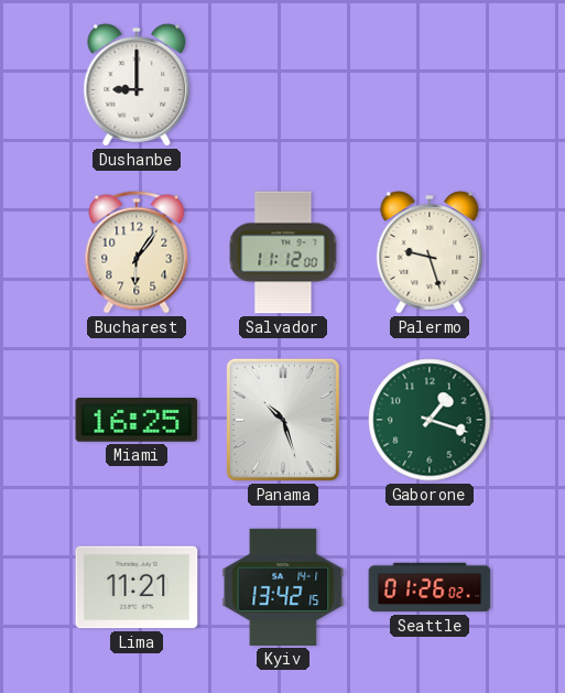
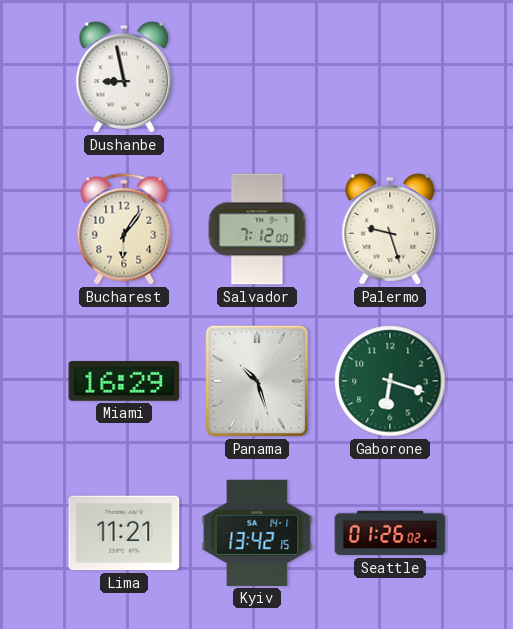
Dushanbe: 9:00 -> 8:58
Salvador: 11:12 -> 7:12
Miami: 16:25 -> 16:29
Gaborone: 1:18 -> 6:18
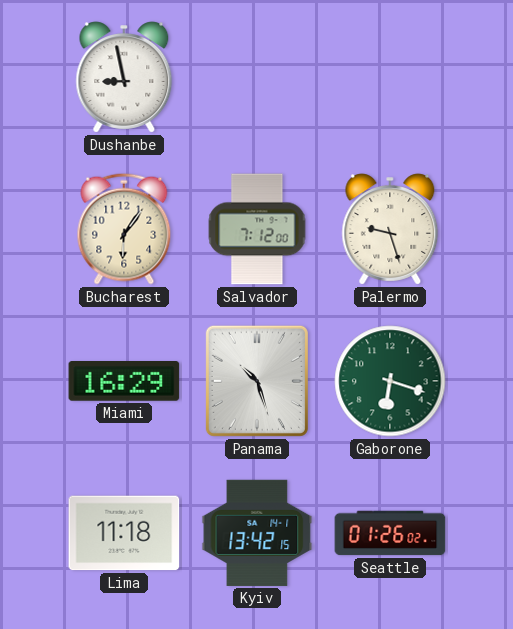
Lima: 11:21 -> 11:18
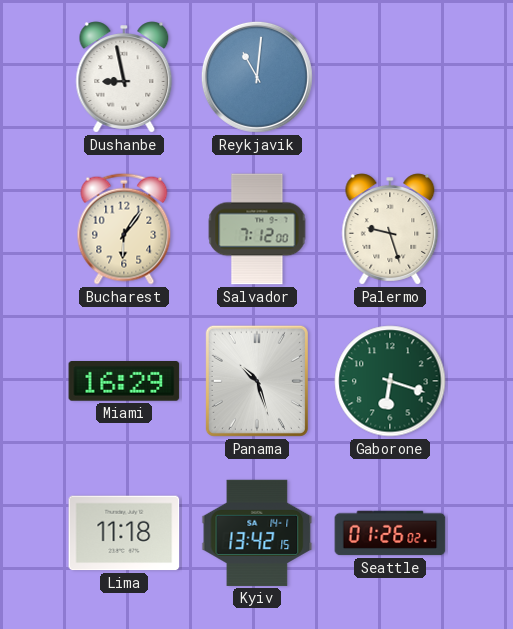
Reykjavik: none -> 11:01
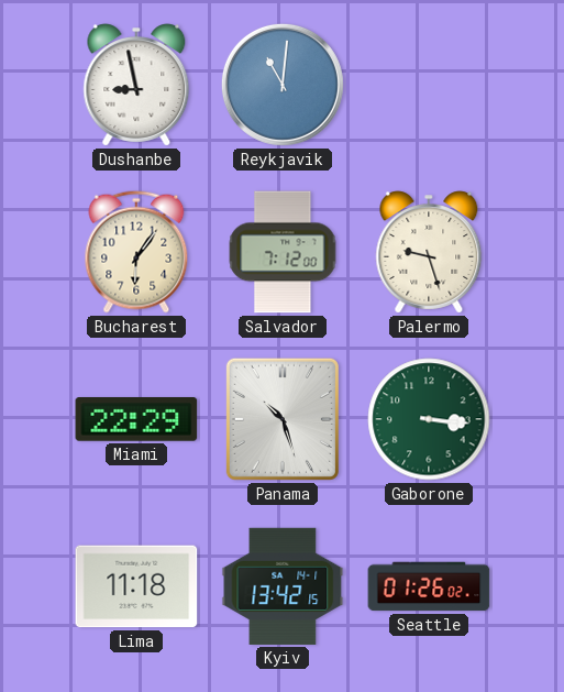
Miami: 16:29 -> 22:29
Gaborone: 6:18 -> 3:16
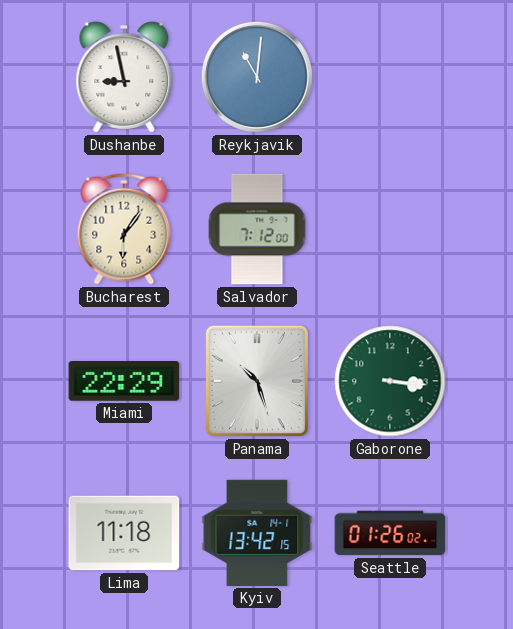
Palermo: 9:27 -> none
